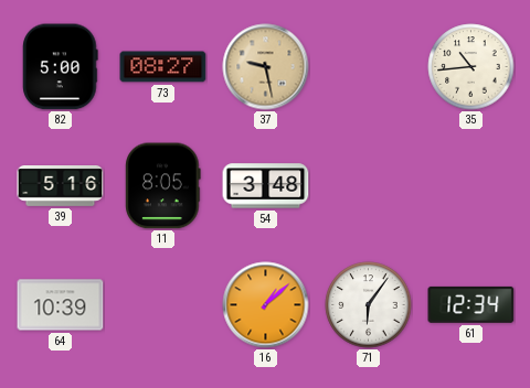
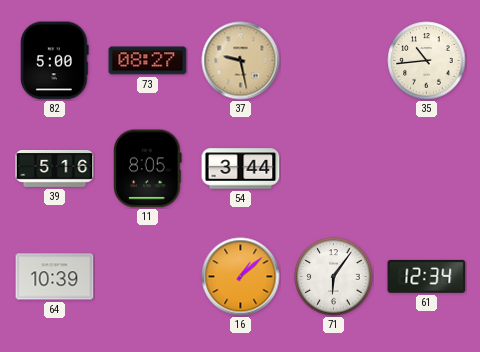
54: 3:48 -> 3:44
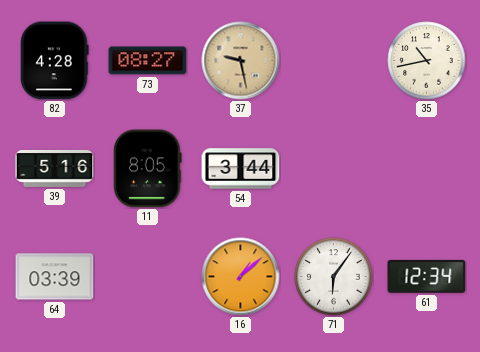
82: 5:00 -> 4:28
35: 10:44 -> 10:43
64: 10:39 -> 03:39
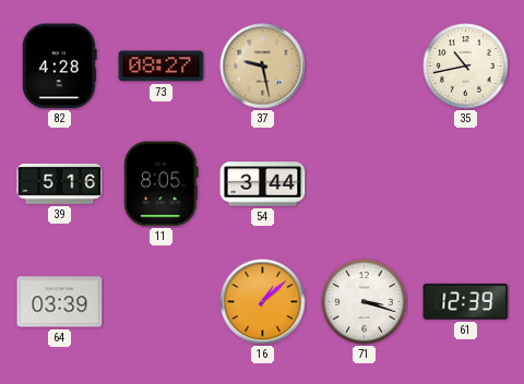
71: 6:06 -> 3:18
61: 12:34 -> 12:39
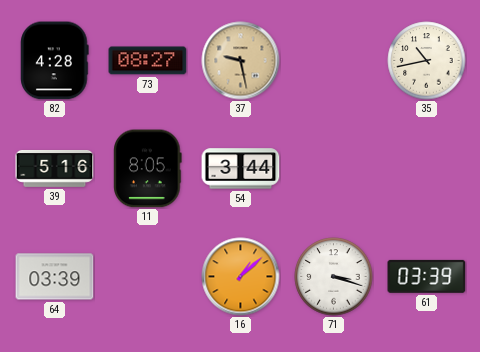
61: 12:39 -> 03:39
